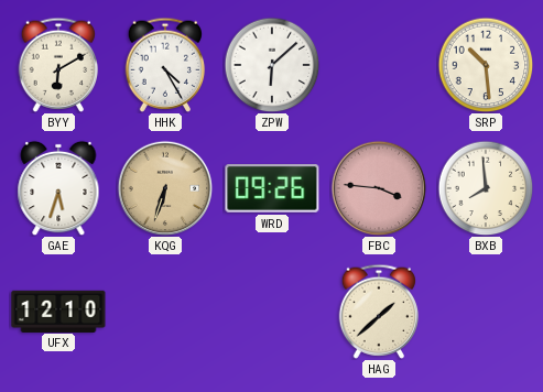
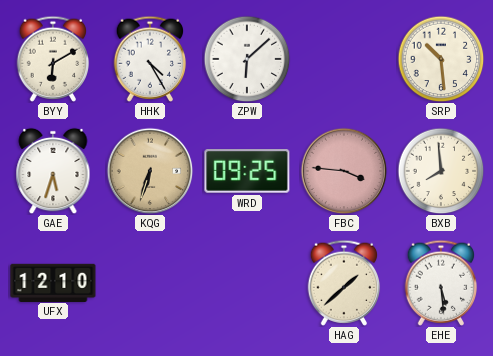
WRD: 09:26 -> 09:25
EHE: none -> 5:29
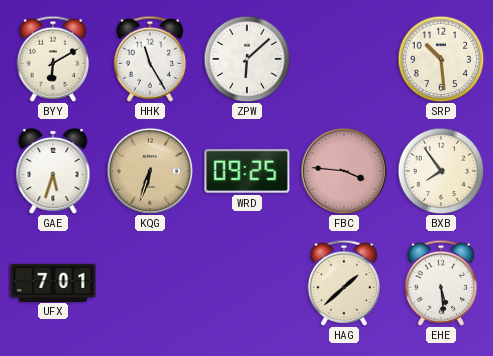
HHK: 4:25 -> 11:25
BXB: 7:59 -> 7:54
UFX: 12:10 -> 7:01
